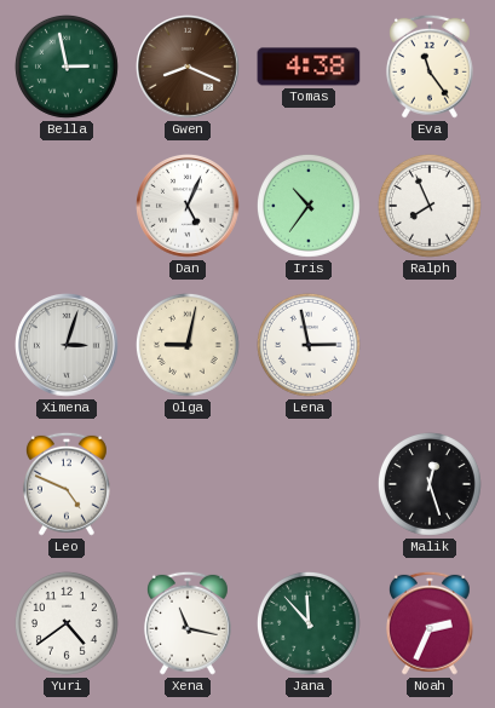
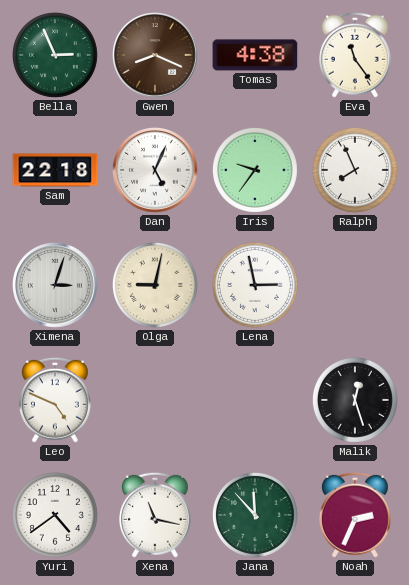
Bella: 2:58 -> 2:56
Sam: none -> 22:18
Iris: 10:36 -> 9:36
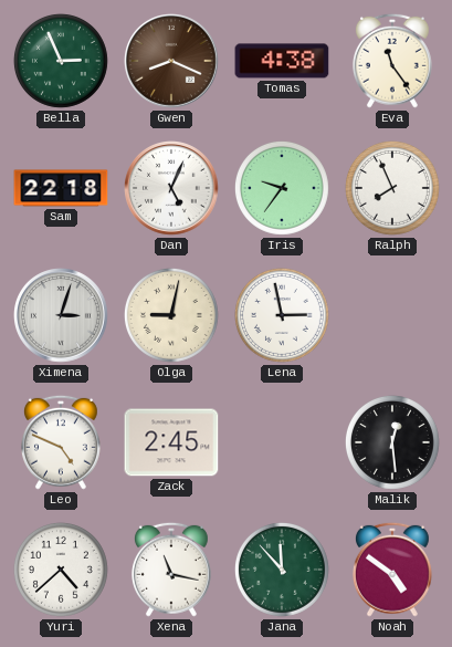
Zack: none -> 2:45
Malik: 12:27 -> 12:29
Yuri: 4:39 -> 4:38
Noah: 2:34 -> 4:51
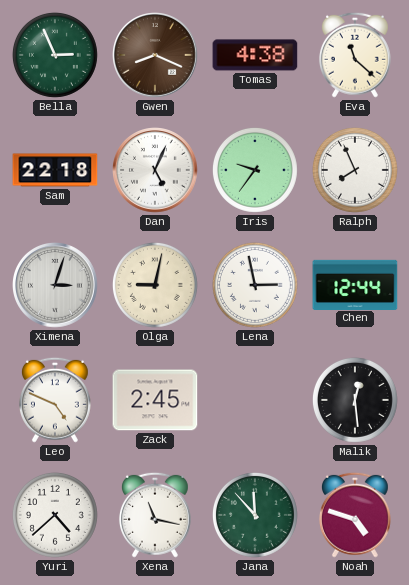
Eva: 11:24 -> 11:22
Chen: none -> 12:44
Noah: 4:51 -> 4:48
